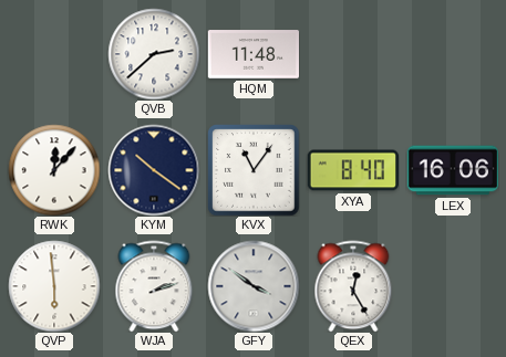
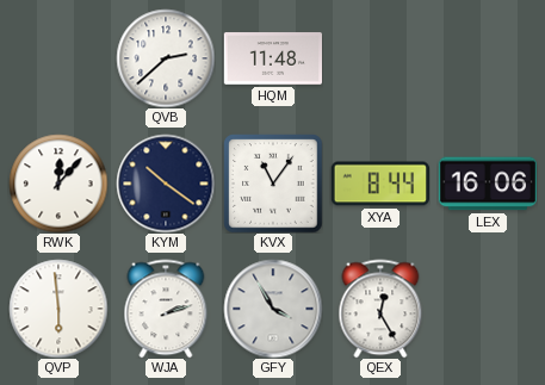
XYA: 8:40 -> 8:44
GFY: 3:51 -> 3:55
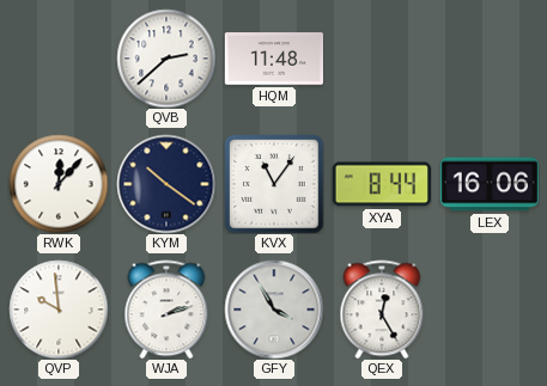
QVP: 5:59 -> 9:59
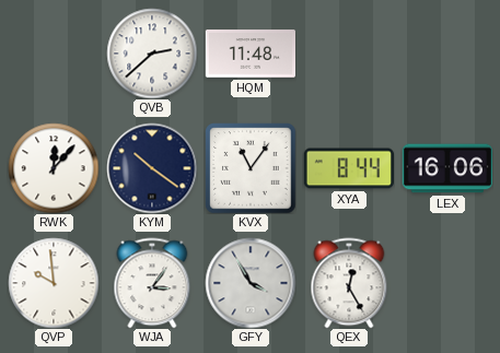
WJA: 2:12 -> 3:06
